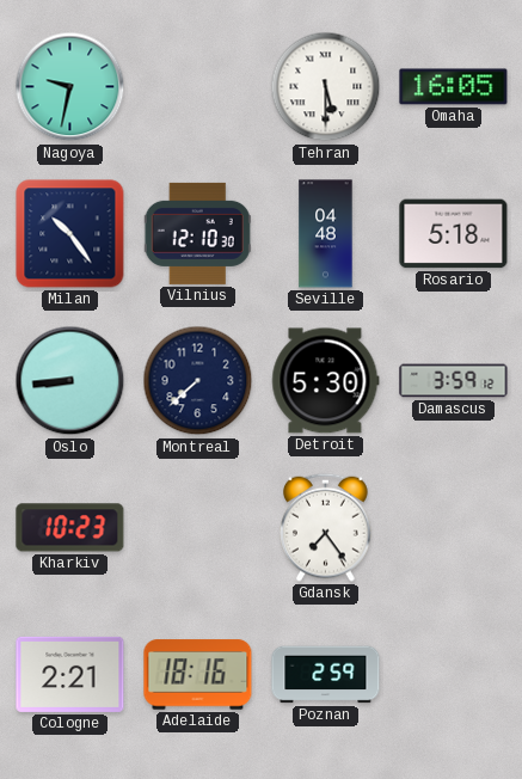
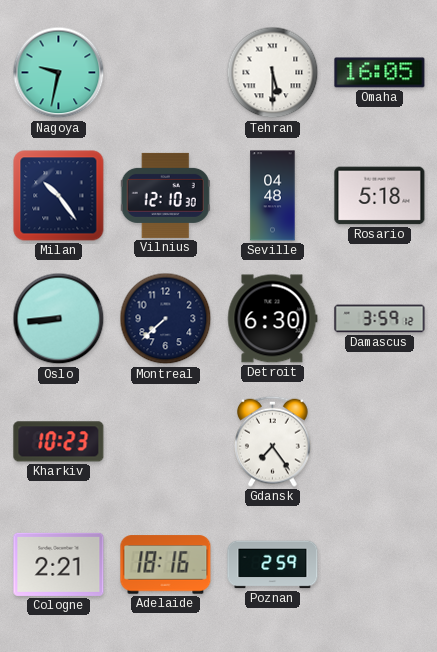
Detroit: 5:30 -> 6:30
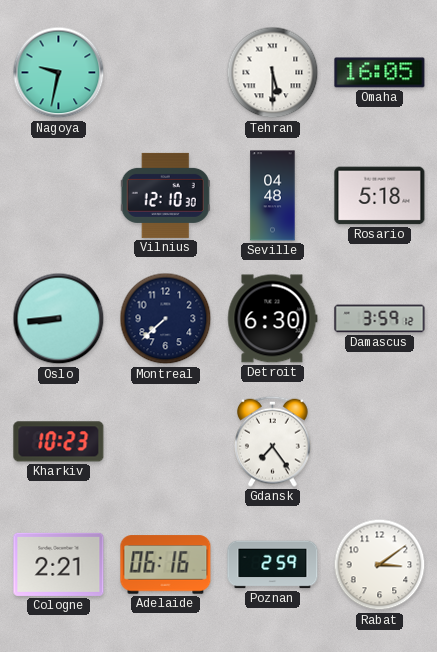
Milan: 10:24 -> none
Adelaide: 18:16 -> 06:16
Rabat: none -> 3:09
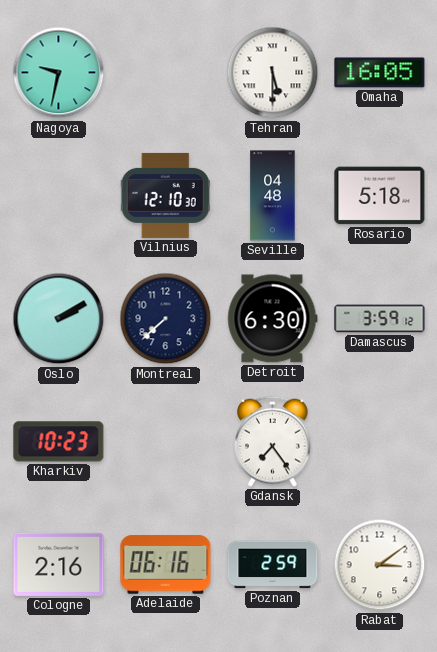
Oslo: 8:44 -> 2:10
Cologne: 2:21 -> 2:16
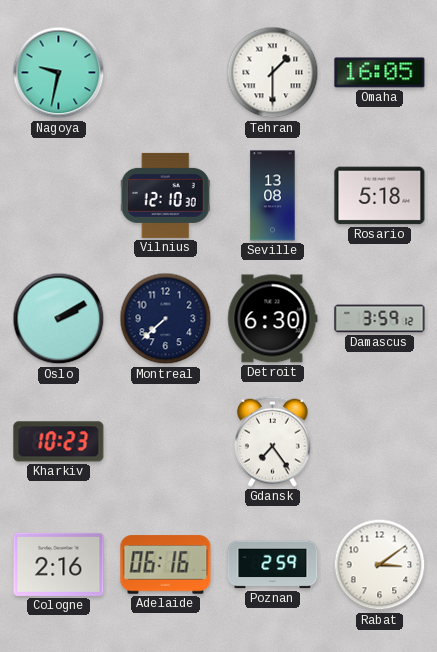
Tehran: 5:30 -> 1:30
Seville: 04:48 -> 13:08
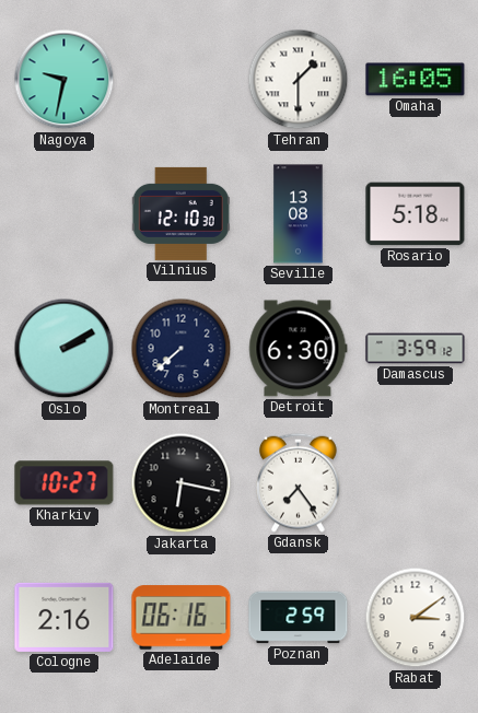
Kharkiv: 10:23 -> 10:27
Jakarta: none -> 6:17
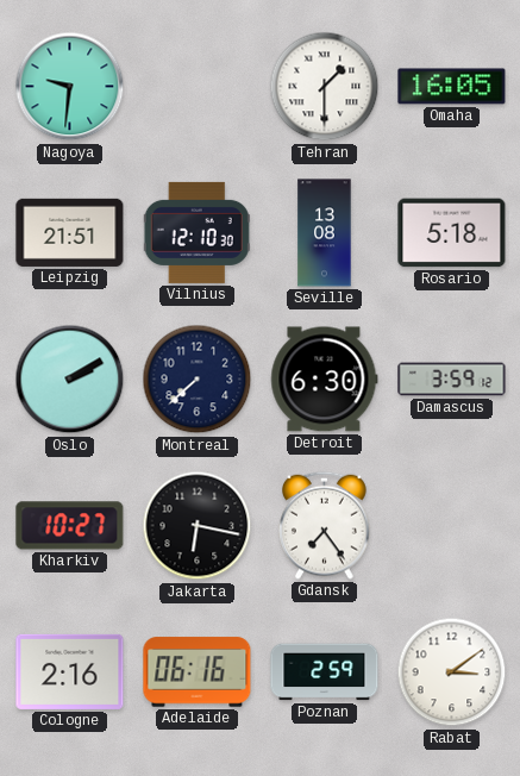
Nagoya: 9:32 -> 9:31
Leipzig: none -> 21:51
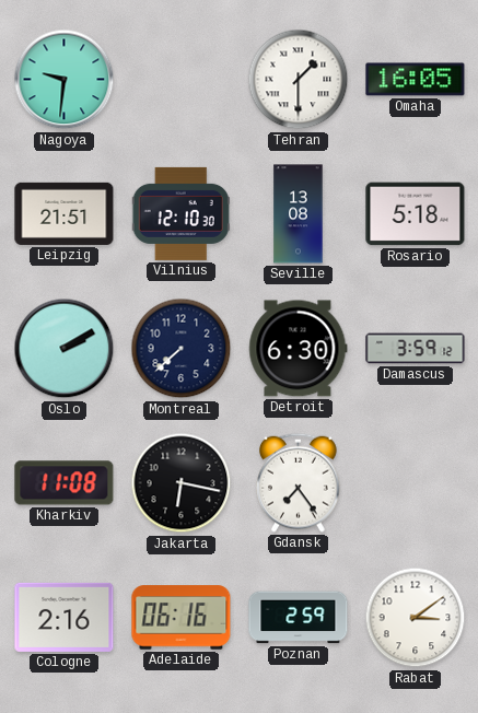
Kharkiv: 10:27 -> 11:08
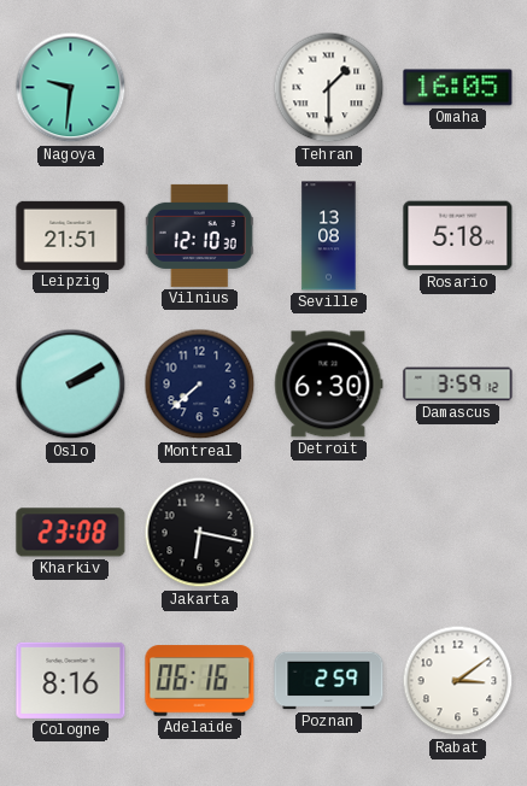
Kharkiv: 11:08 -> 23:08
Gdansk: 7:24 -> none
Cologne: 2:16 -> 8:16
